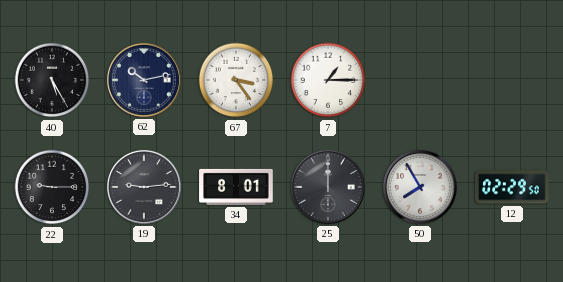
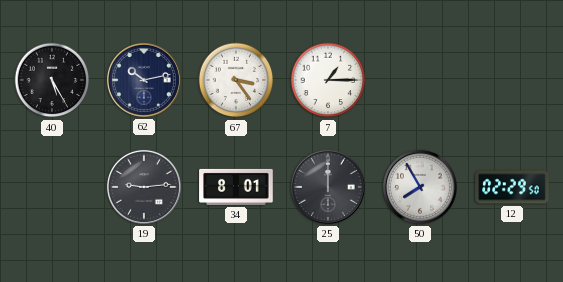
22: 9:15 -> none
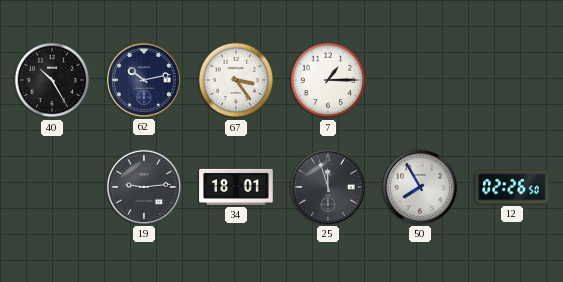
40: 5:25 -> 10:25
34: 8:01 -> 18:01
25: 12:00 -> 11:57
12: 02:29 -> 02:26
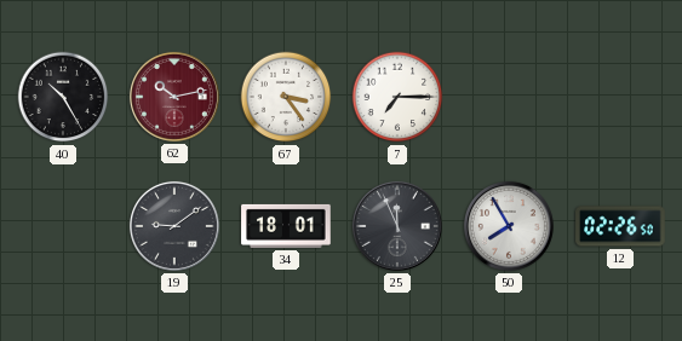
62 dial: navy -> burgundy
7: 1:15 -> 7:15
19: 9:14 -> 9:09
25: 11:57 -> 11:56
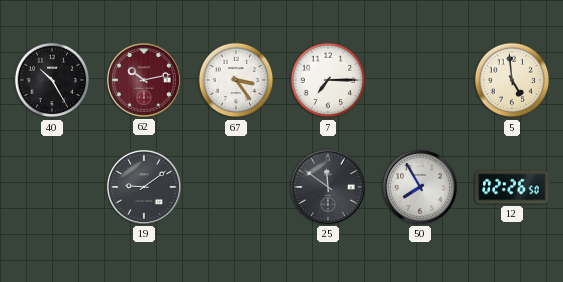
5: none -> 4:59
34: 18:01 -> none
25: 11:56 -> 11:51
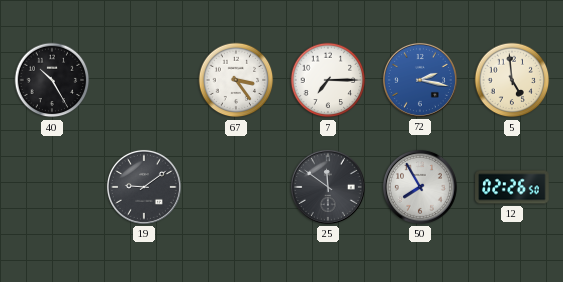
62: 10:13 -> none
72: none -> 2:17
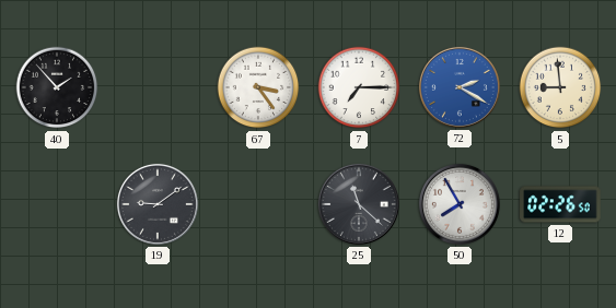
40: 10:25 -> 1:53
72: 2:17 -> 2:20
5: 4:59 -> 8:59
25: 11:51 -> 11:22
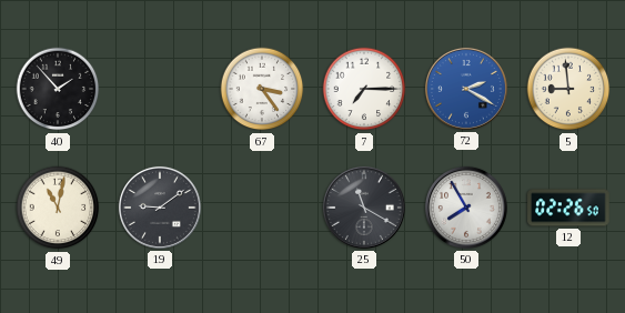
49: none -> 11:02
25: 11:22 -> 11:20
